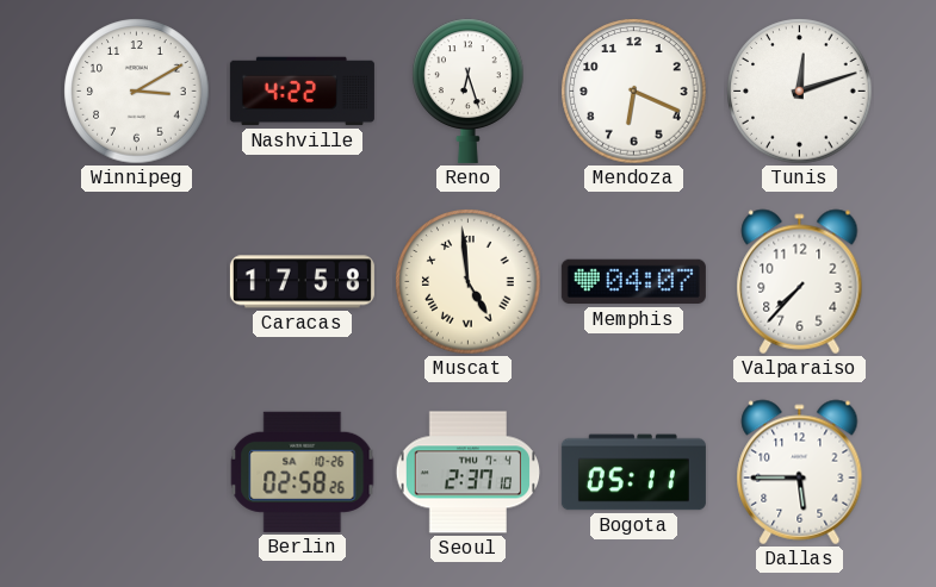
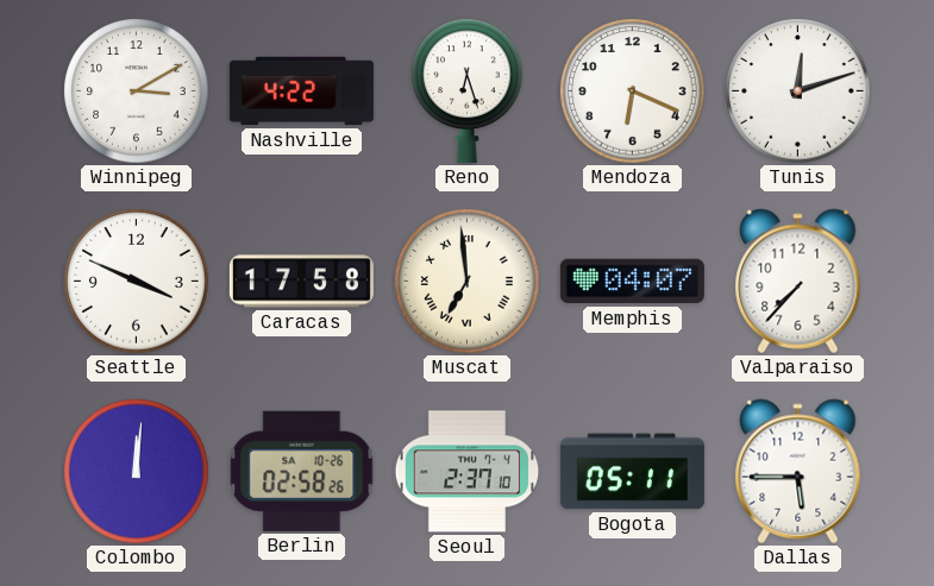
Seattle: none -> 3:49
Muscat: 4:59 -> 6:59
Colombo: none -> 12:01
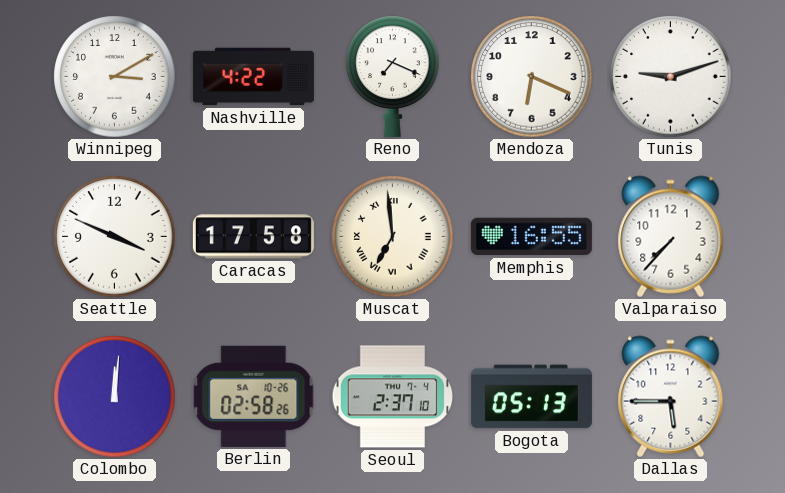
Reno: 6:27 -> 7:19
Tunis: 12:12 -> 9:12
Memphis: 04:07 -> 16:55
Bogota: 05:11 -> 05:13
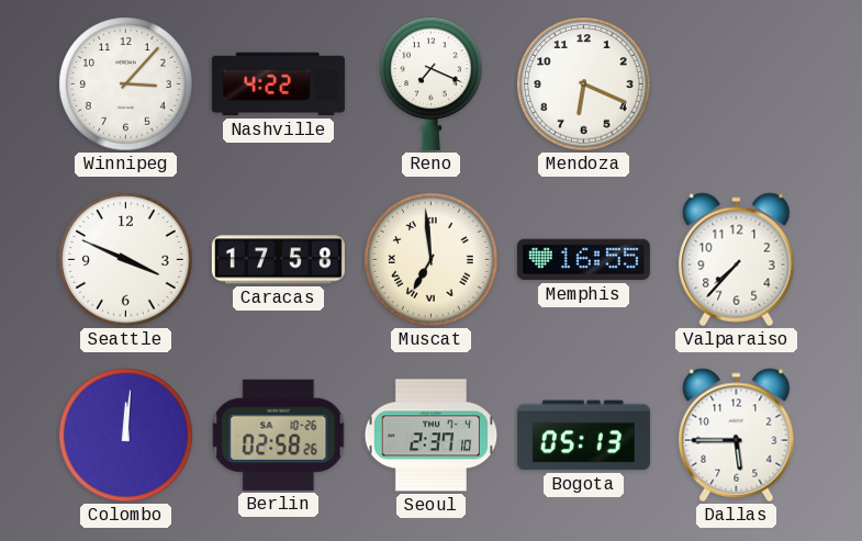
Winnipeg: 3:10 -> 3:07
Tunis: 9:12 -> none
